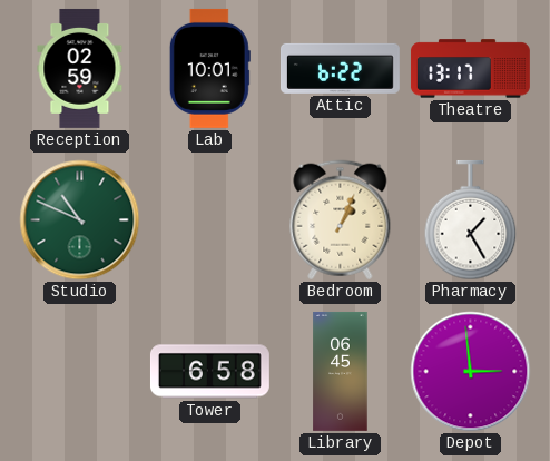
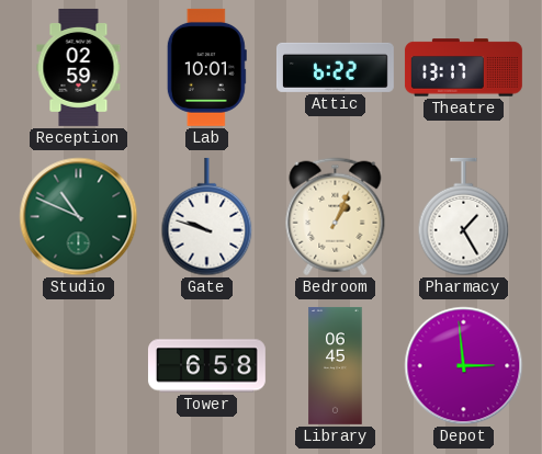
Gate: none -> 9:48
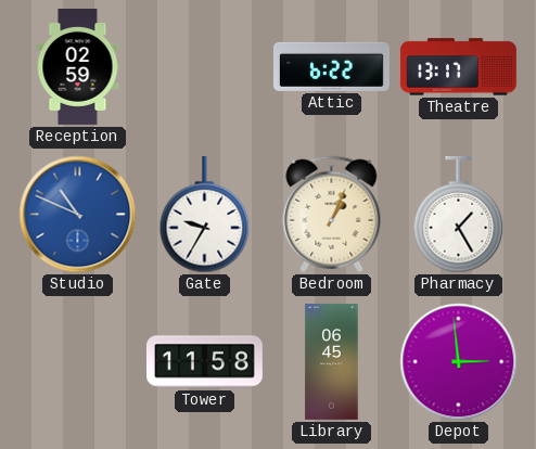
Lab: 10:01 -> none
Studio dial: green -> blue
Gate: 9:48 -> 9:35
Tower: 6:58 -> 11:58
